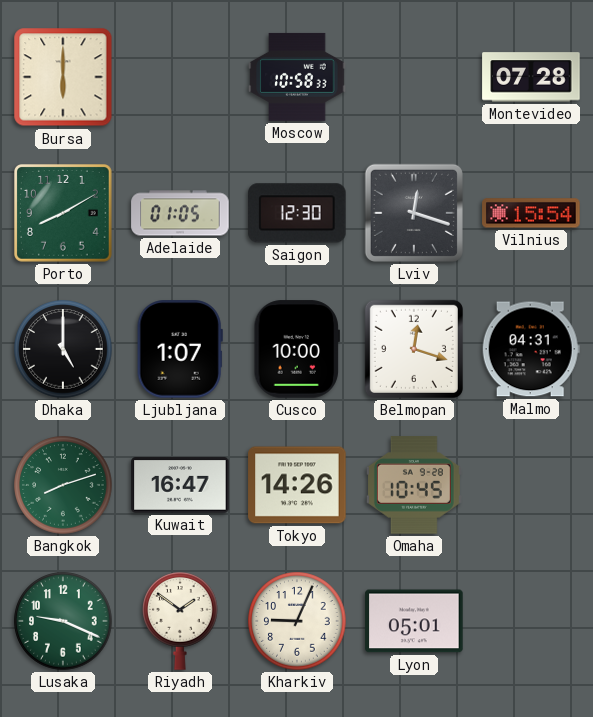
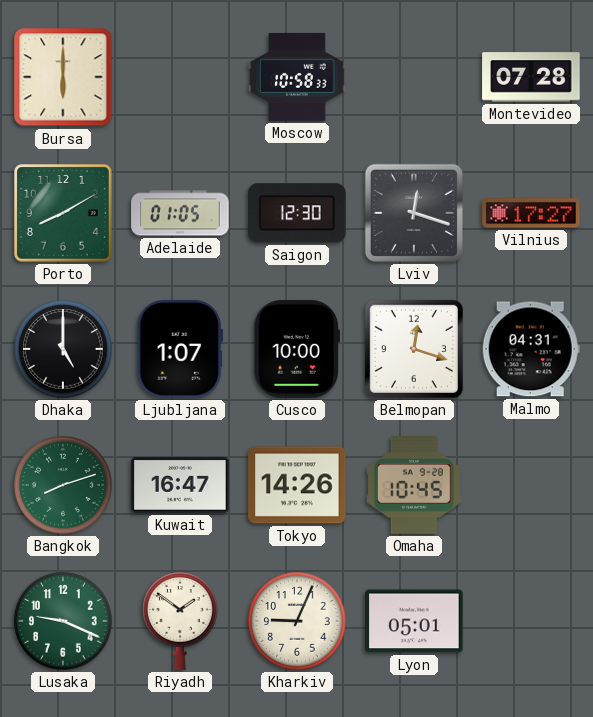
Vilnius: 15:54 -> 17:27
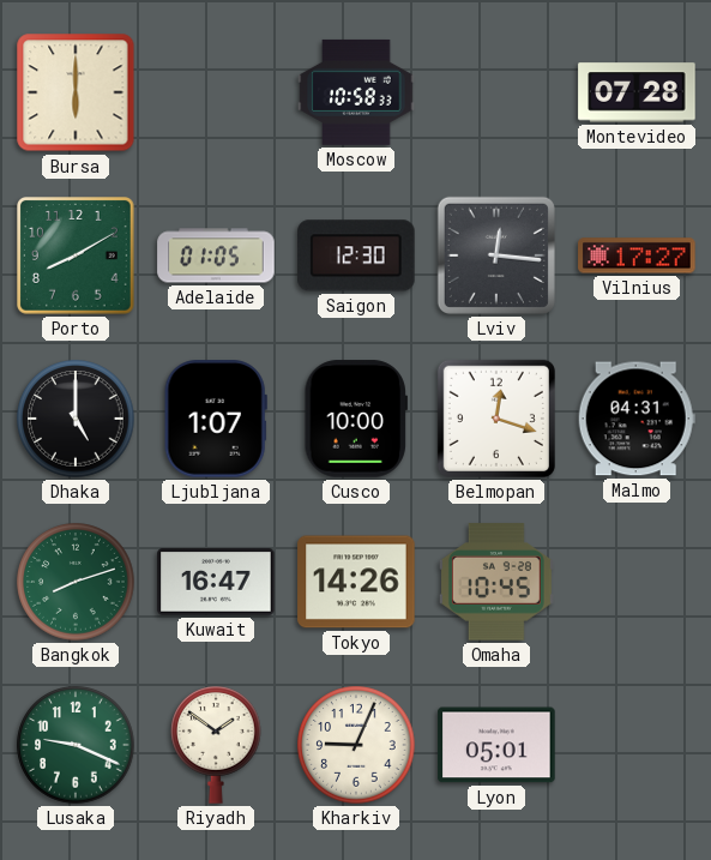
Lviv: 12:18 -> 12:16
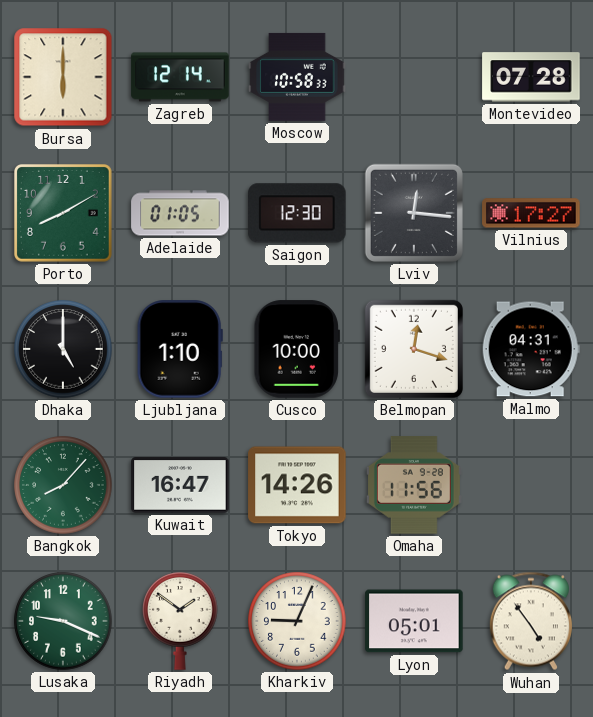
Zagreb: none -> 12:14
Ljubljana: 1:07 -> 1:10
Bangkok: 8:12 -> 8:07
Omaha: 10:45 -> 11:56
Wuhan: none -> 4:54
